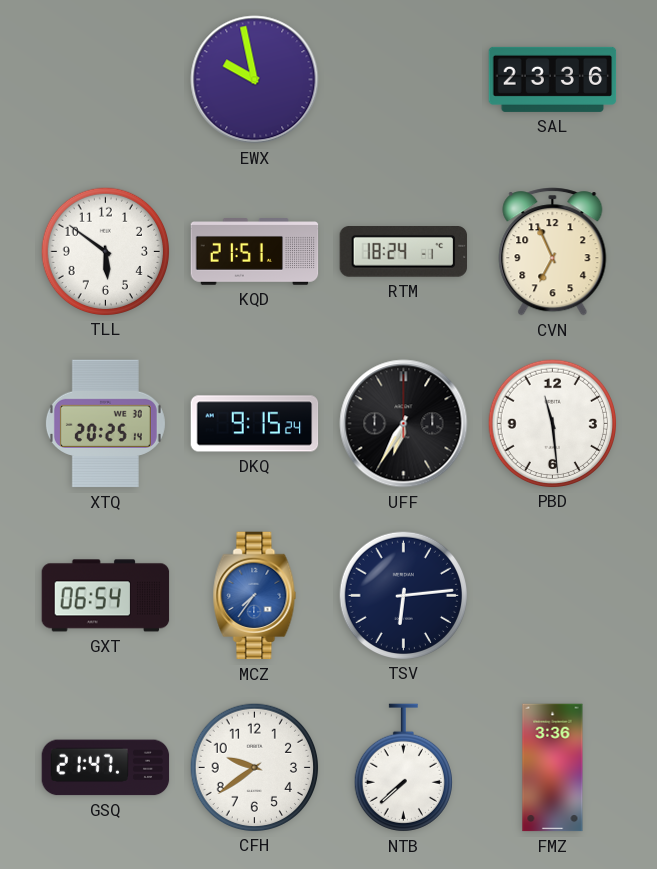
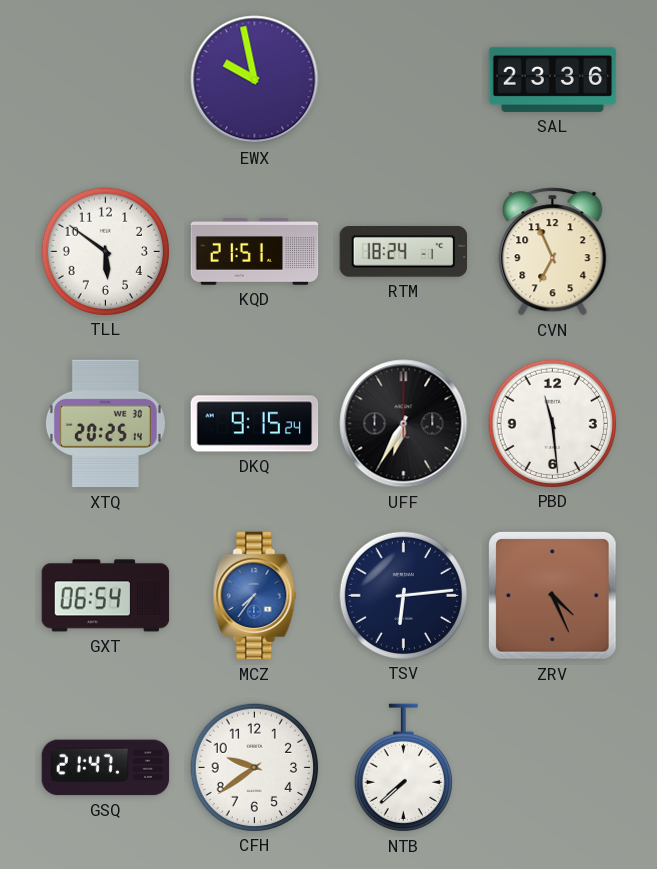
ZRV: none -> 4:26
FMZ: 3:36 -> none
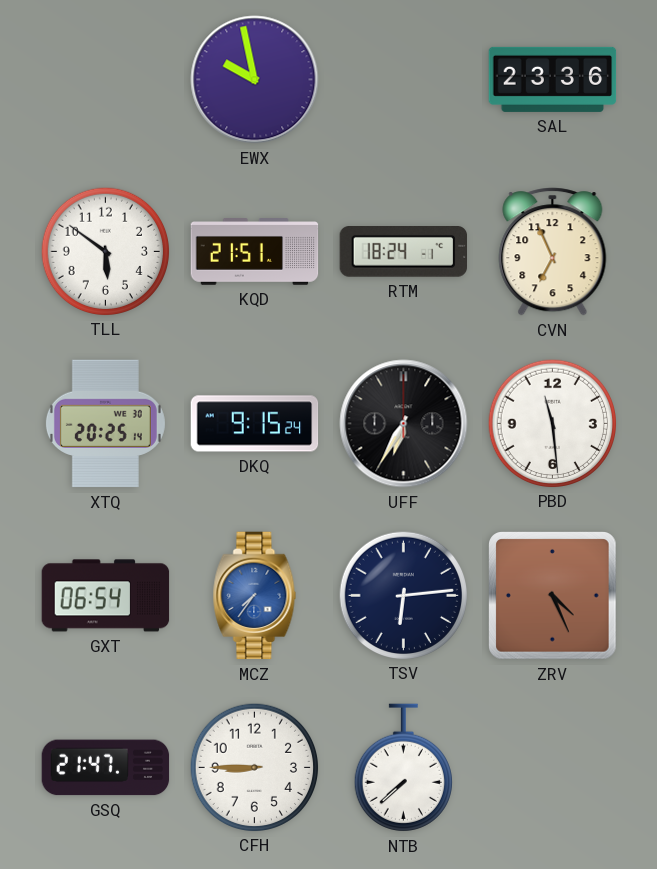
CFH: 9:39 -> 8:45
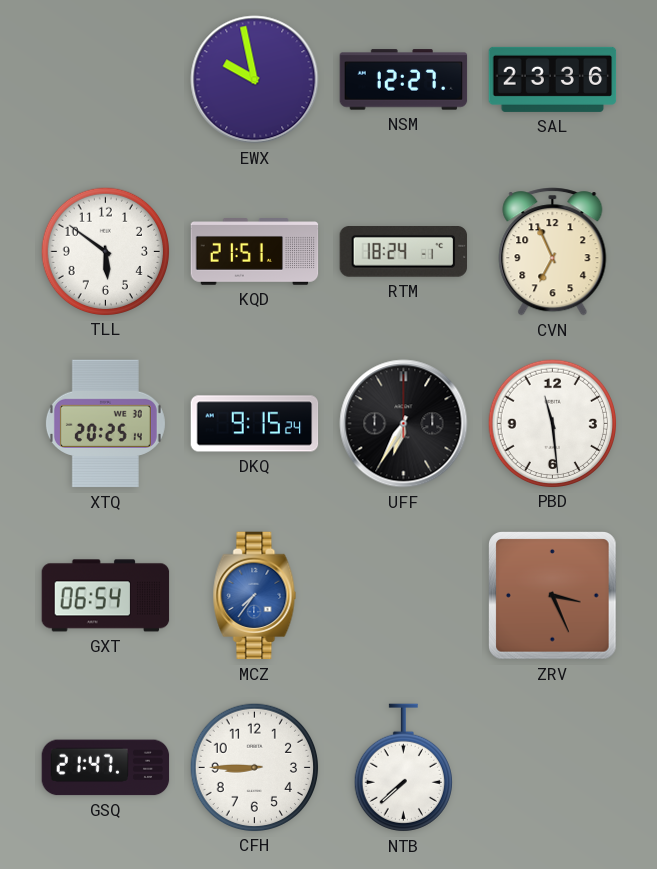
NSM: none -> 12:27
TSV: 6:14 -> none
ZRV: 4:26 -> 3:26
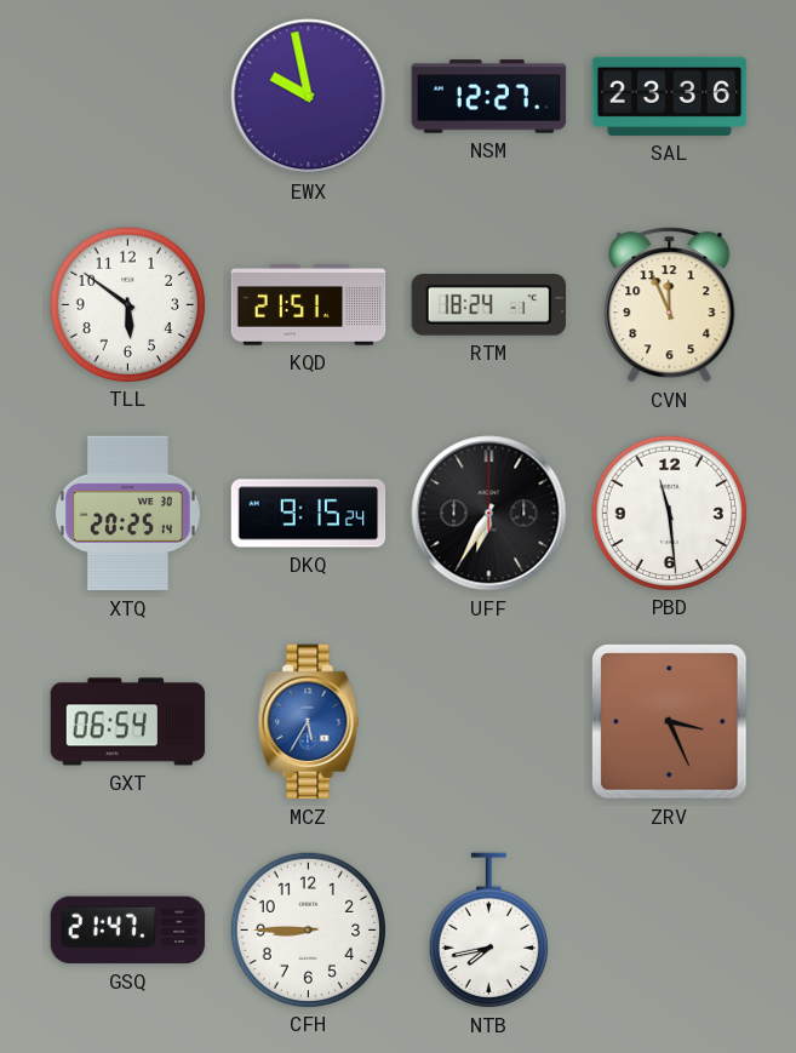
CVN: 6:56 -> 11:56
MCZ: 7:36 -> 5:35
NTB: 7:38 -> 7:43
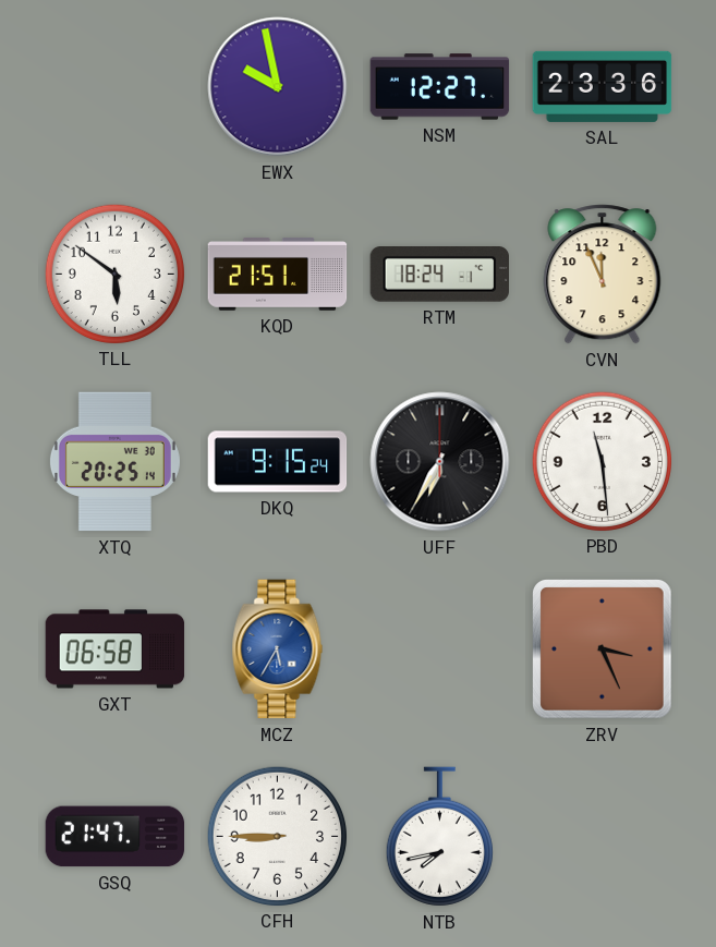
GXT: 06:54 -> 06:58
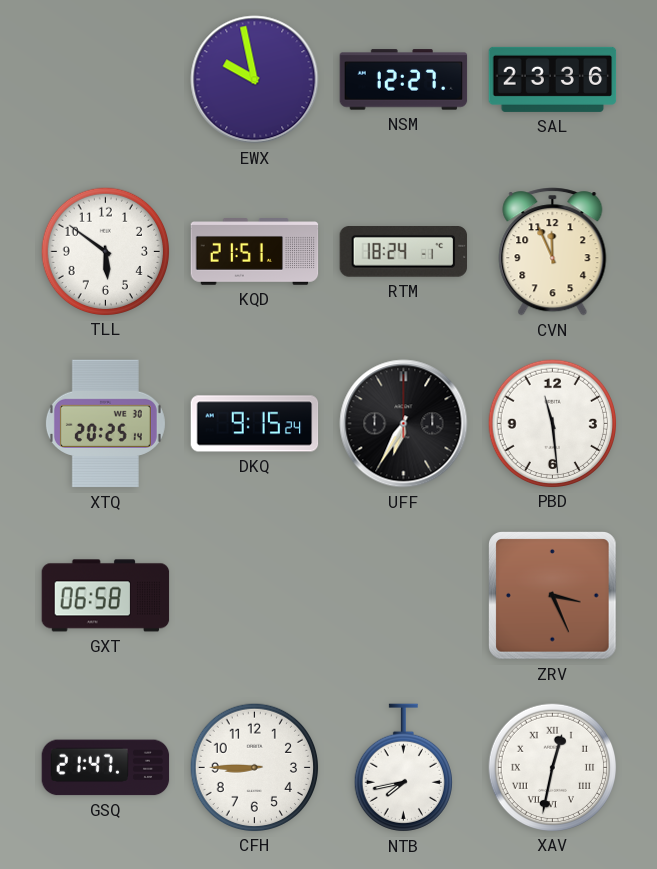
MCZ: 5:35 -> none
XAV: none -> 12:32
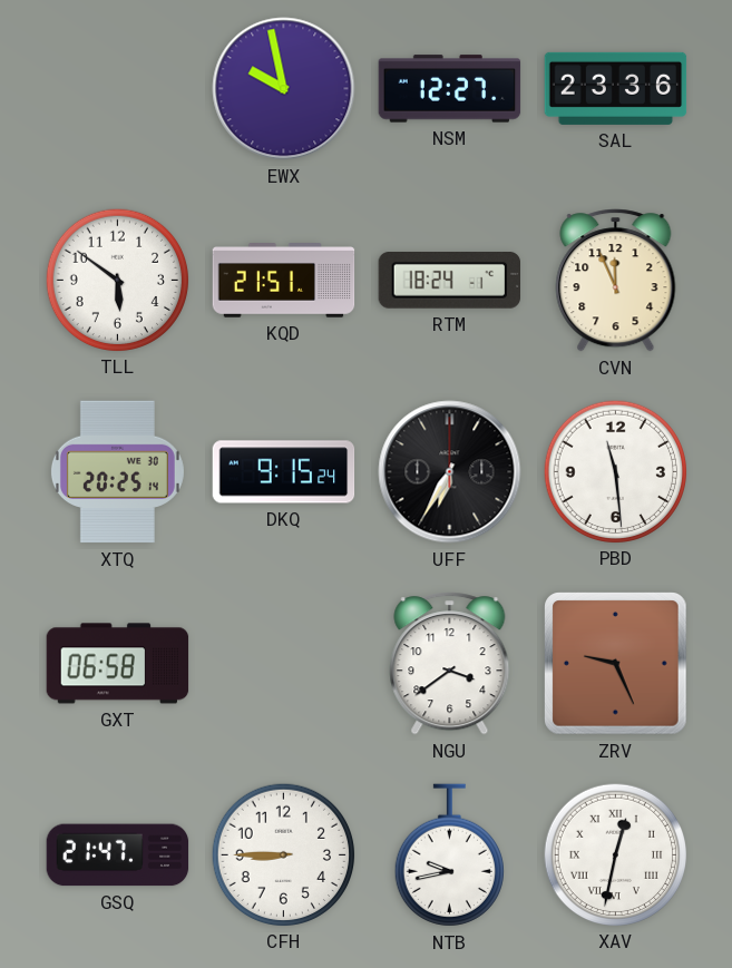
NGU: none -> 3:39
ZRV: 3:26 -> 9:26
NTB: 7:43 -> 9:43
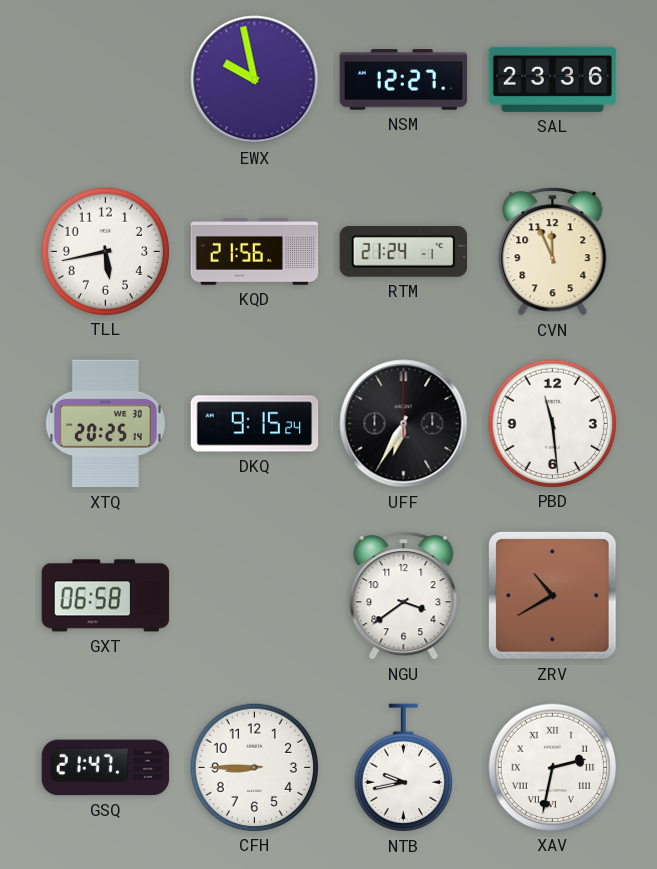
TLL: 5:51 -> 5:43
KQD: 21:51 -> 21:56
RTM: 18:24 -> 21:24
ZRV: 9:26 -> 10:40
XAV: 12:32 -> 2:32
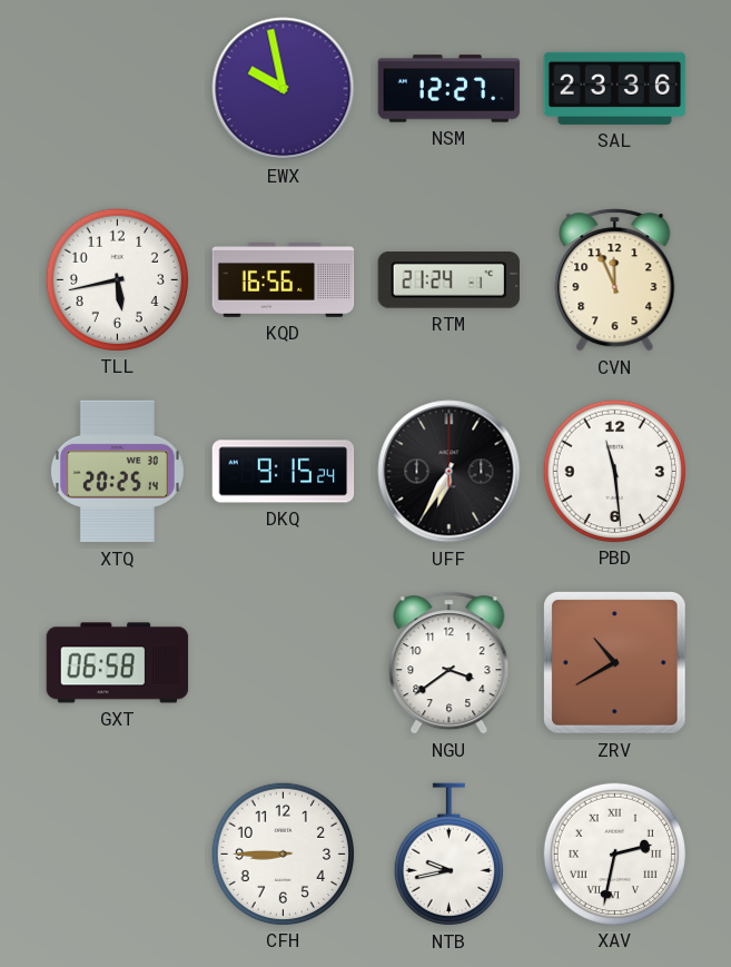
KQD: 21:56 -> 16:56
GSQ: 21:47 -> none
